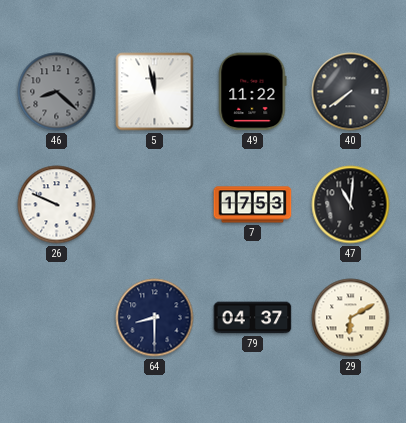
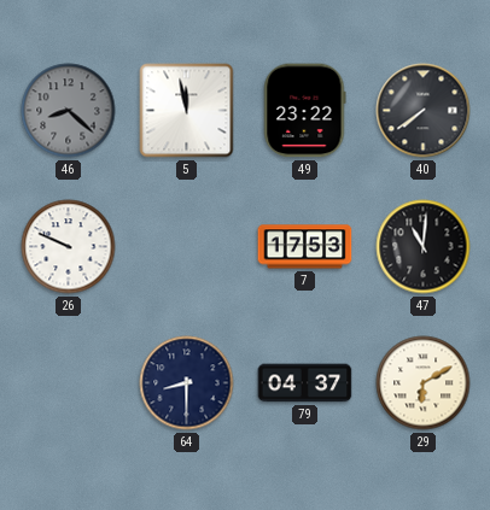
49: 11:22 -> 23:22
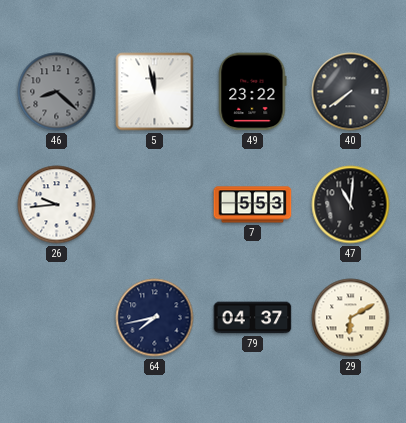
26: 9:49 -> 9:44
7: 17:53 -> 5:53
64: 8:30 -> 7:43
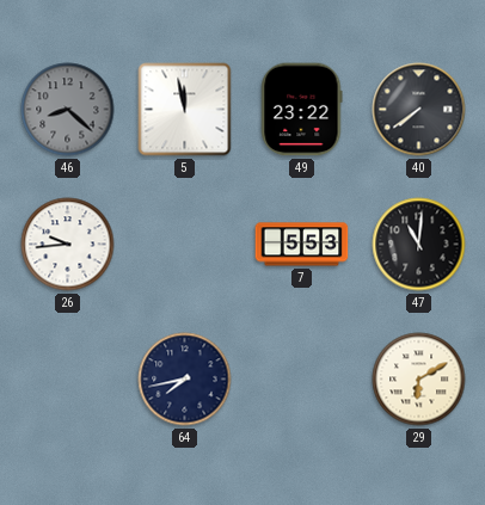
79: 04:37 -> none
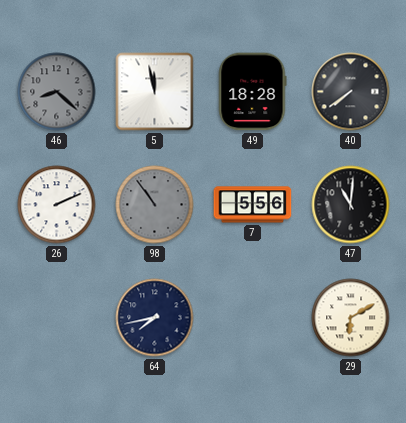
49: 23:22 -> 18:28
26: 9:44 -> 2:11
98: none -> 10:54
7: 5:53 -> 5:56
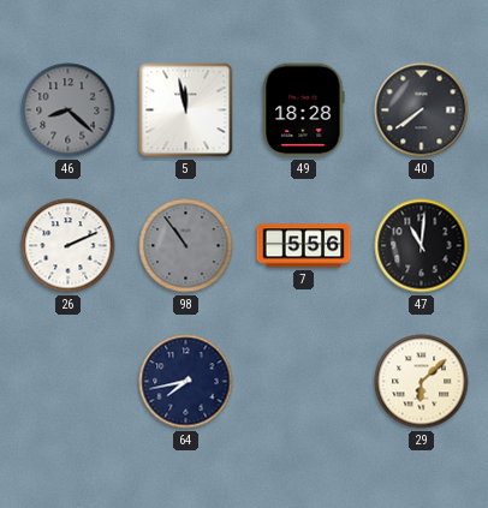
29: 6:10 -> 6:08
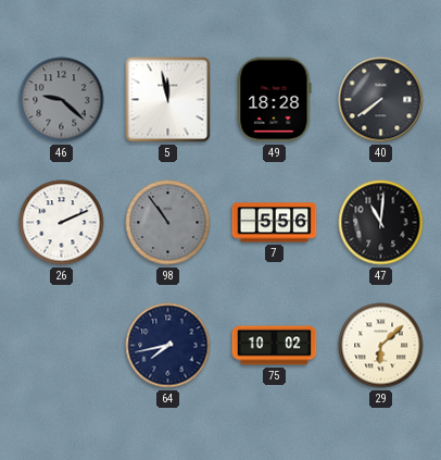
46: 8:22 -> 9:22
75: none -> 10:02
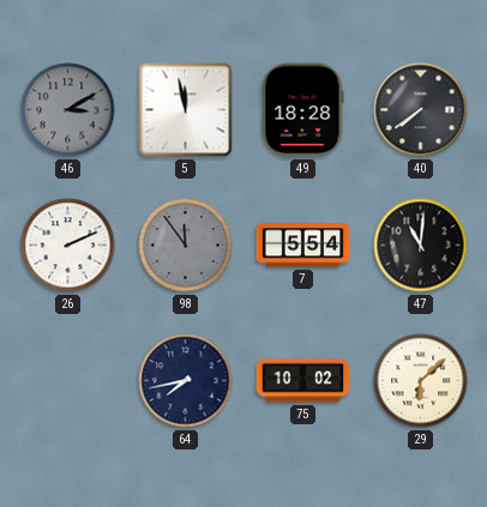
46: 9:22 -> 3:10
98: 10:54 -> 11:54
7: 5:56 -> 5:54
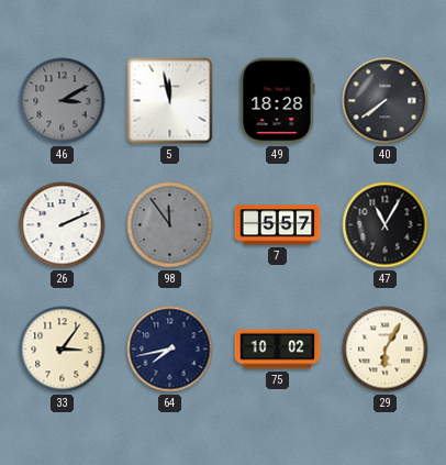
7: 5:54 -> 5:57
47: 11:01 -> 11:05
33: none -> 3:06
29: 6:08 -> 6:05
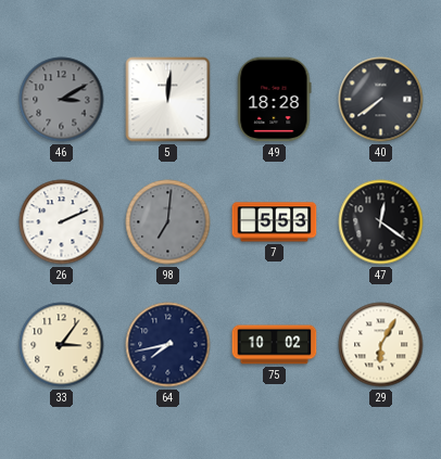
5: 11:58 -> 12:01
98: 11:54 -> 7:01
7: 5:57 -> 5:53
47: 11:05 -> 12:21
